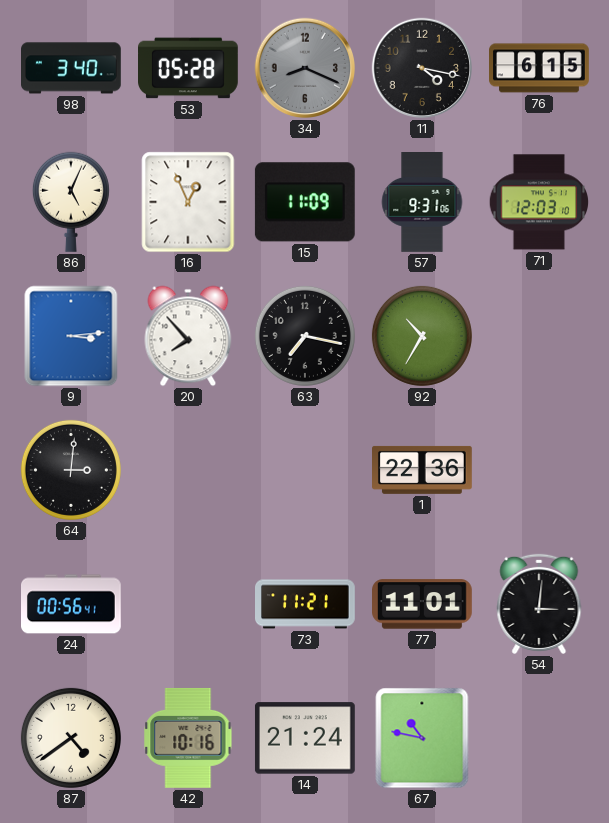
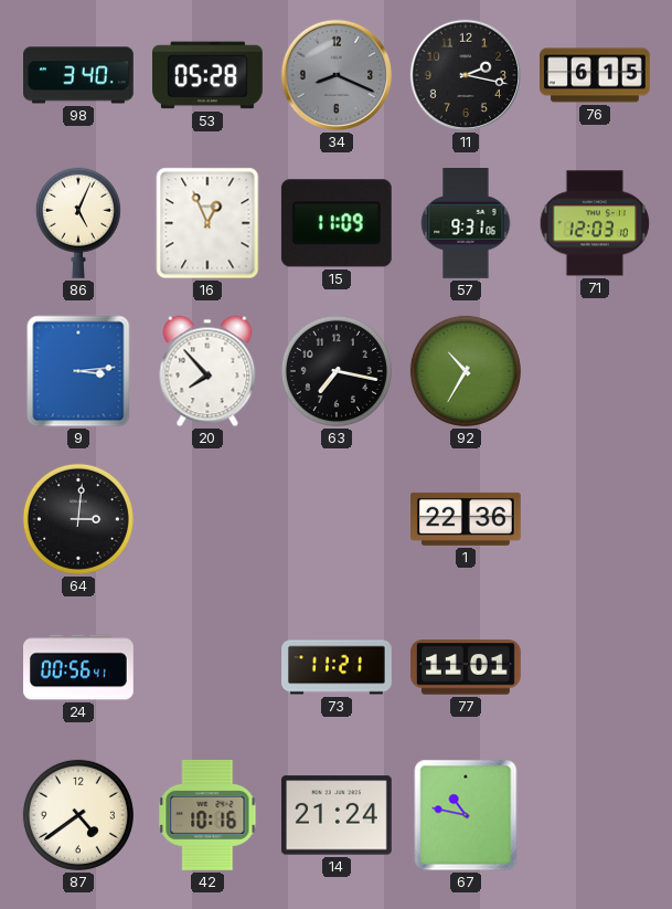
11: 4:17 -> 2:17
54: 3:01 -> none
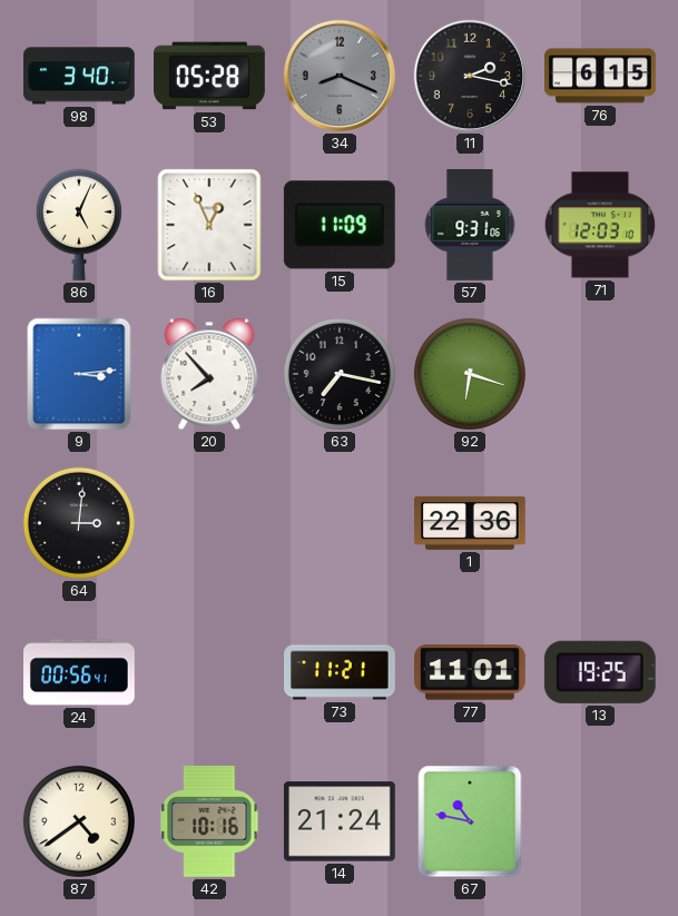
92: 10:35 -> 6:18
13: none -> 19:25
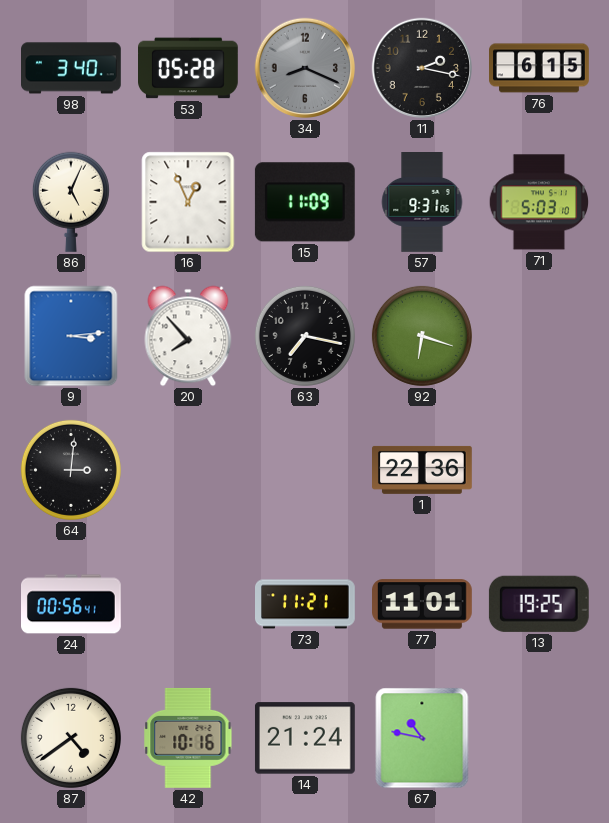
71: 12:03 -> 5:03
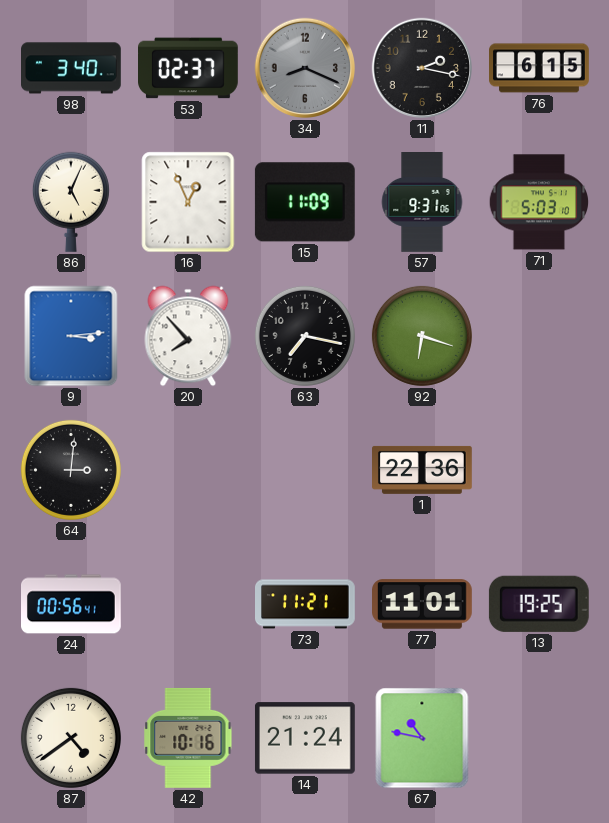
53: 05:28 -> 02:37
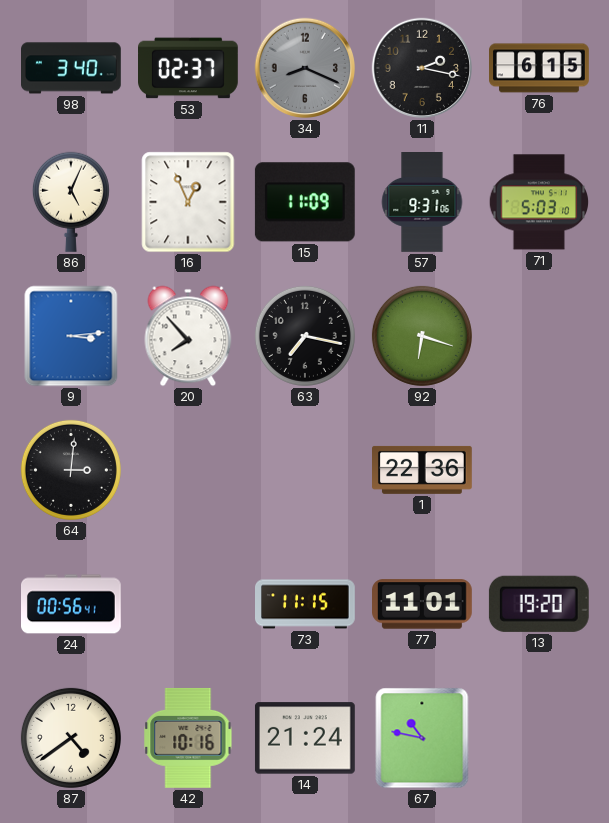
73: 11:21 -> 11:15
13: 19:25 -> 19:20
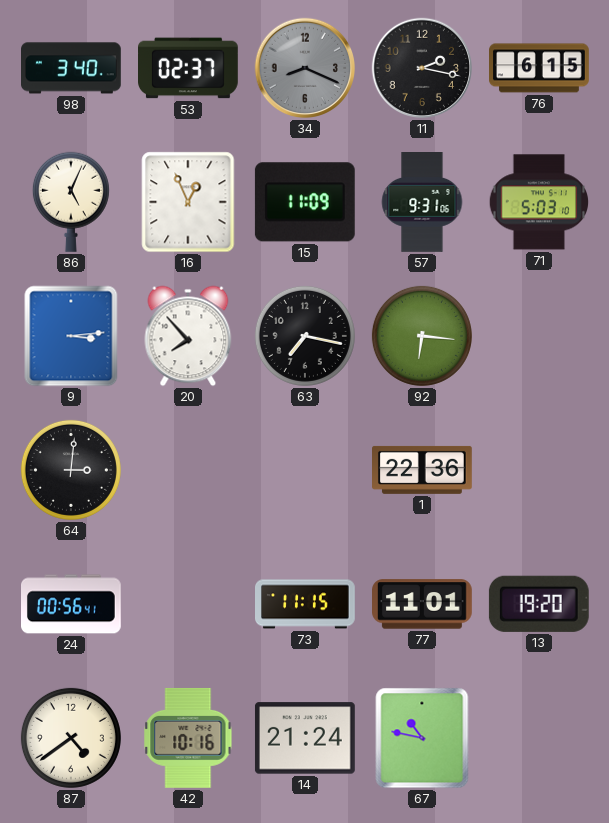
92: 6:18 -> 6:16
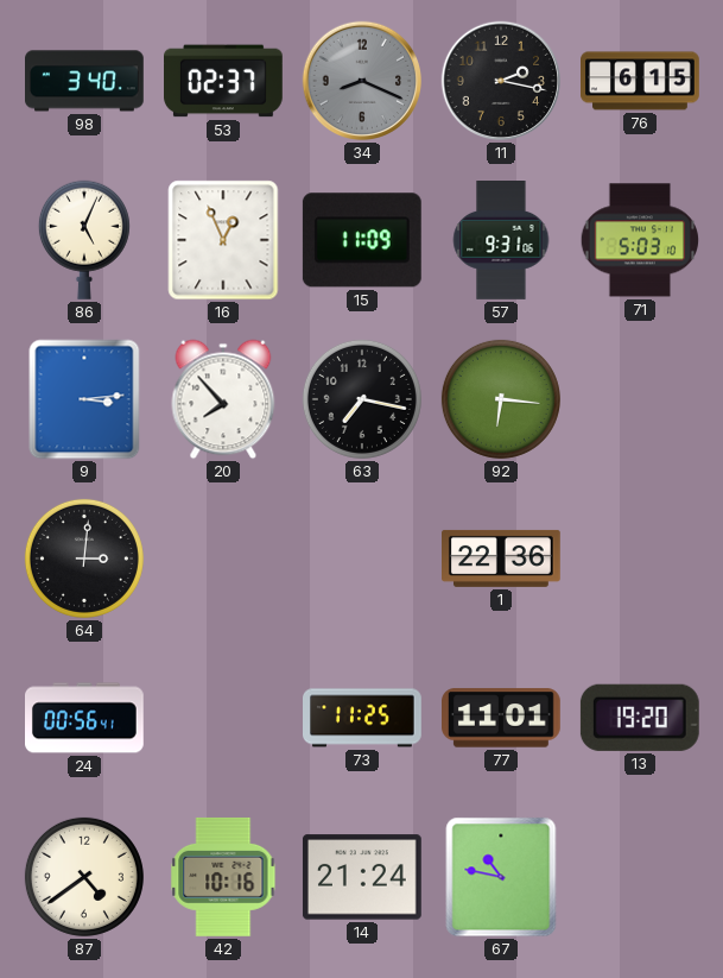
73: 11:15 -> 11:25
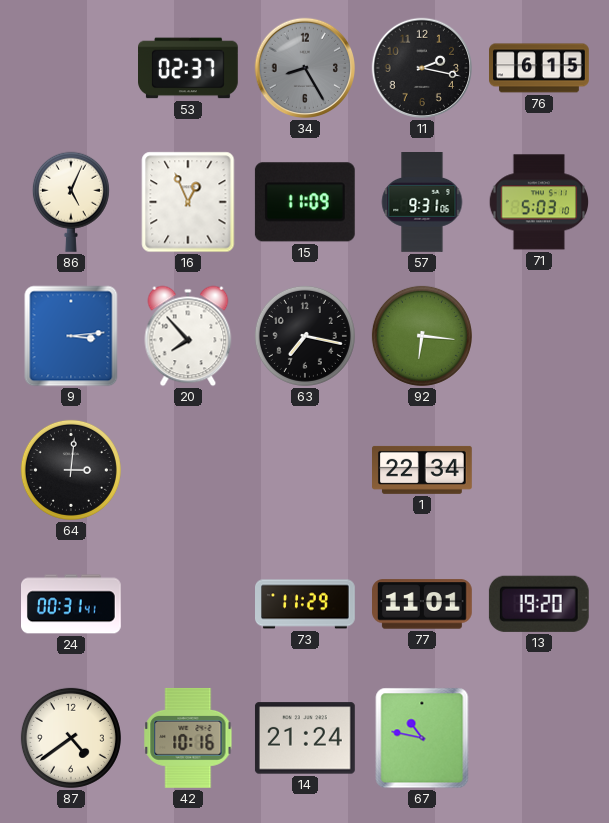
98: 3:40 -> none
34: 8:19 -> 8:25
1: 22:36 -> 22:34
24: 00:56 -> 00:31
73: 11:25 -> 11:29
